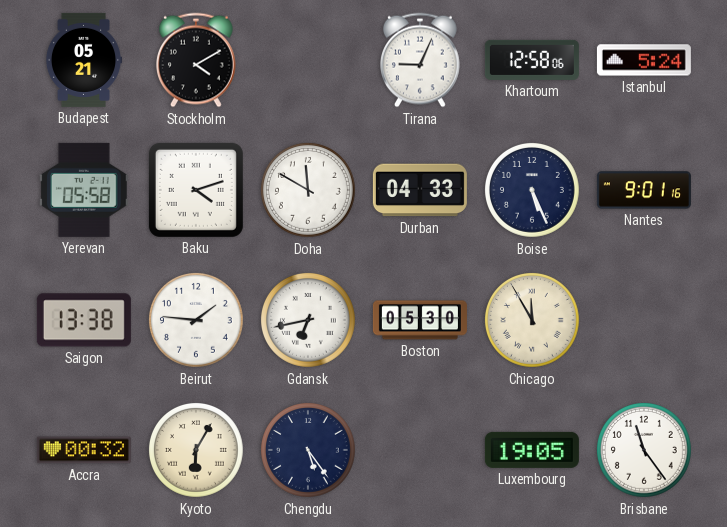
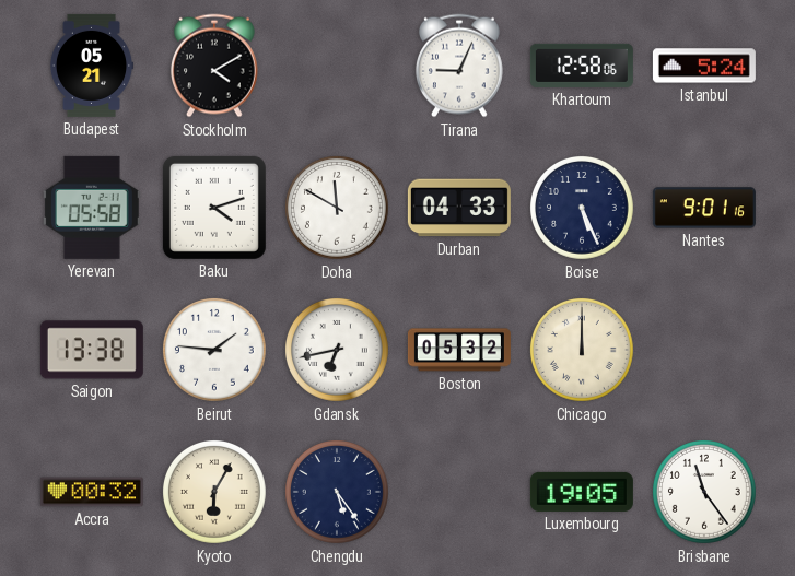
Boston: 05:30 -> 05:32
Chicago: 11:55 -> 12:00
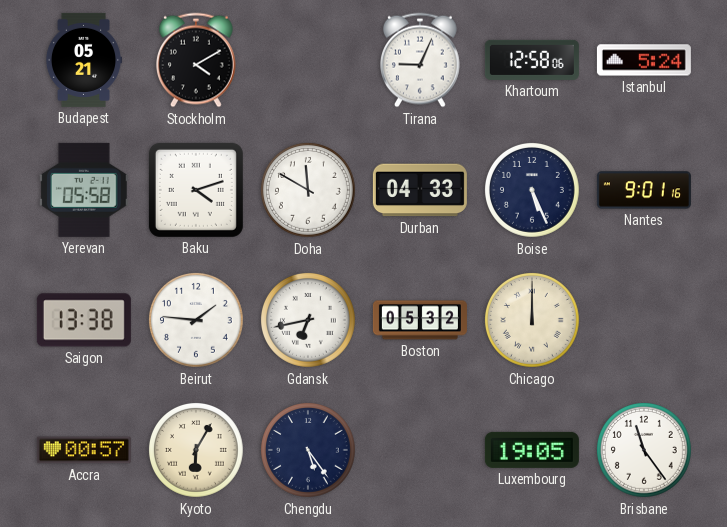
Accra: 00:32 -> 00:57
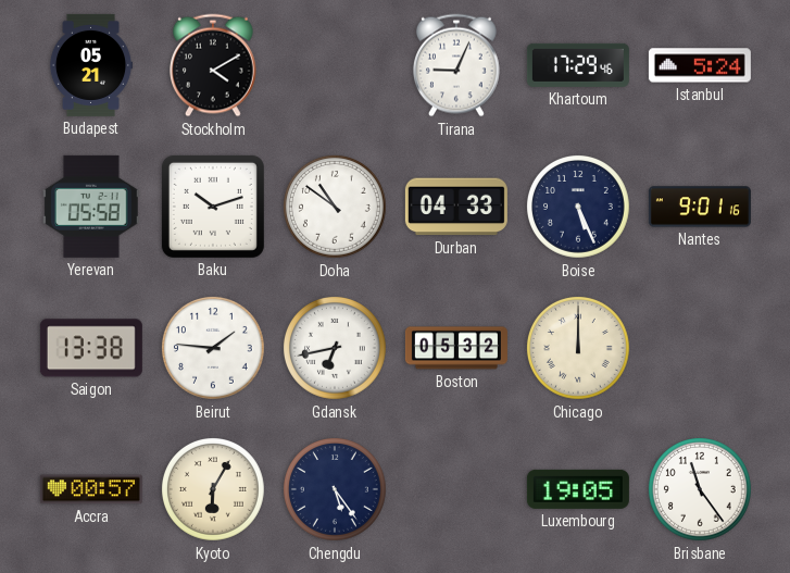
Khartoum: 12:58 -> 17:29
Baku: 4:12 -> 10:12
Doha: 11:50 -> 10:51
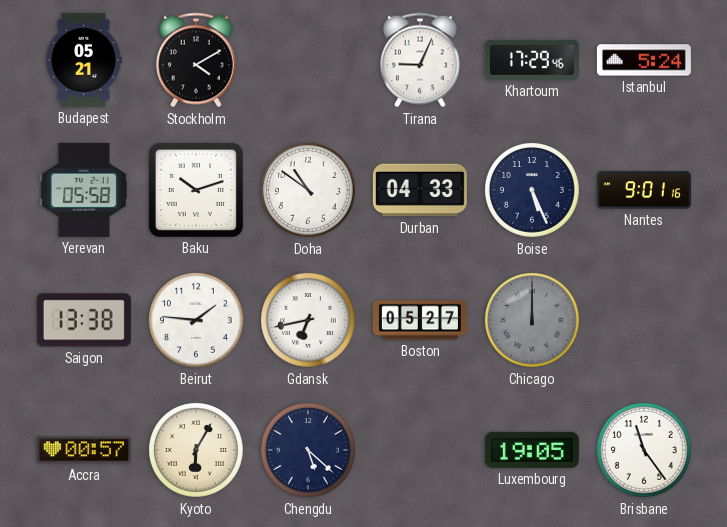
Boston: 05:32 -> 05:27
Chicago dial: cream -> grey
Chengdu: 5:24 -> 5:22
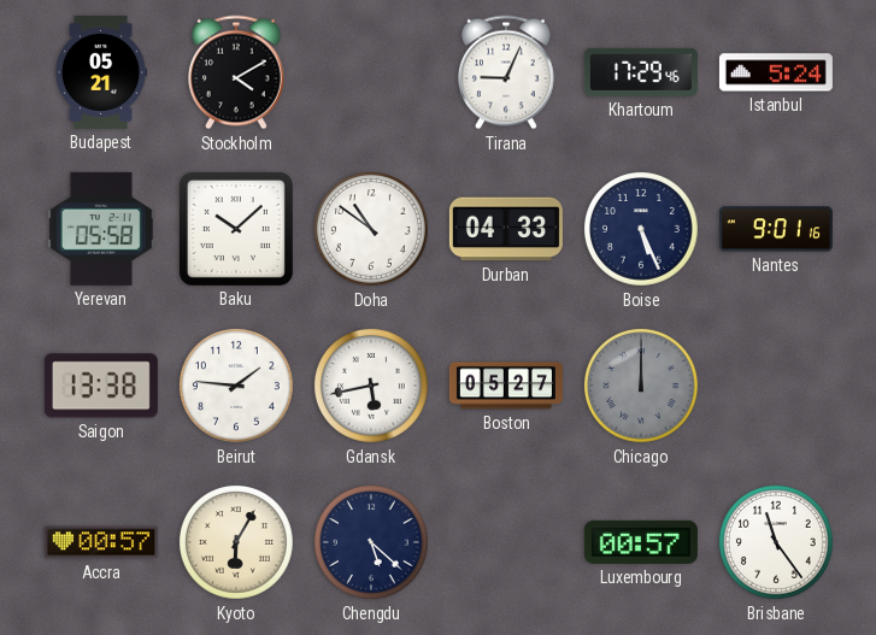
Baku: 10:12 -> 10:08
Gdansk: 6:43 -> 5:43
Luxembourg: 19:05 -> 00:57
